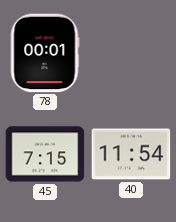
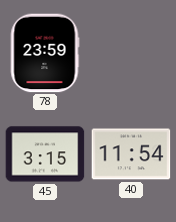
78: 00:01 -> 23:59
45: 7:15 -> 3:15
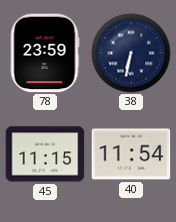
38: none -> 6:32
45: 3:15 -> 11:15
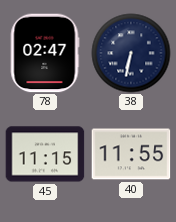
78: 23:59 -> 02:47
40: 11:54 -> 11:55
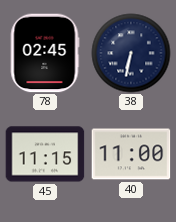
78: 02:47 -> 02:45
40: 11:55 -> 11:00
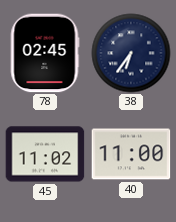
38: 6:32 -> 6:36
45: 11:15 -> 11:02
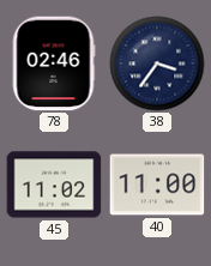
78: 02:45 -> 02:46
38: 6:36 -> 3:36
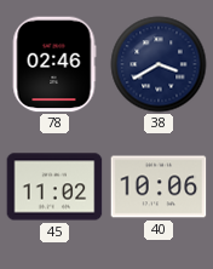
38: 3:36 -> 3:40
40: 11:00 -> 10:06
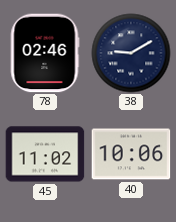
38: 3:40 -> 9:10
